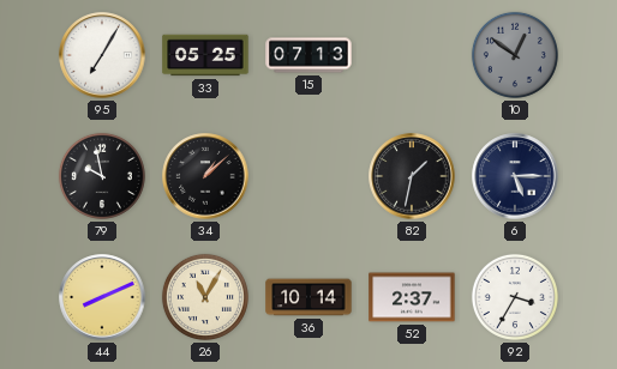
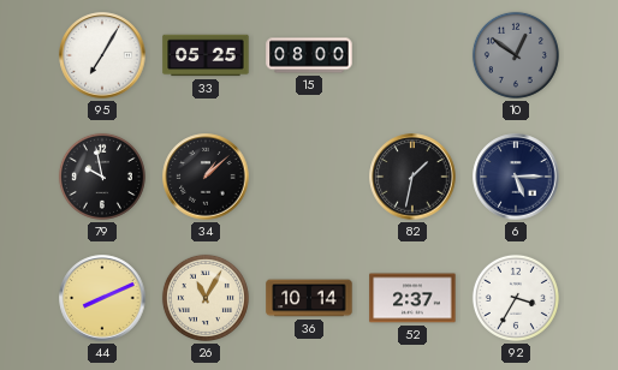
15: 07:13 -> 08:00
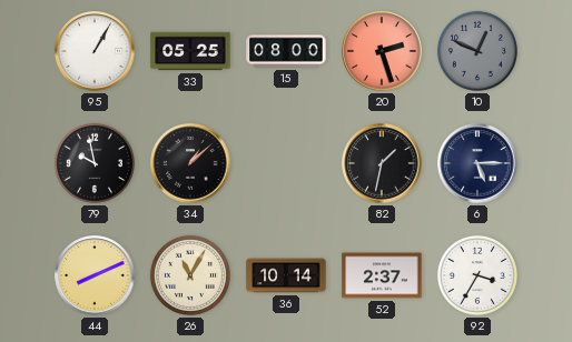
95: 7:05 -> 1:05
20: none -> 2:27
10: 12:51 -> 12:49
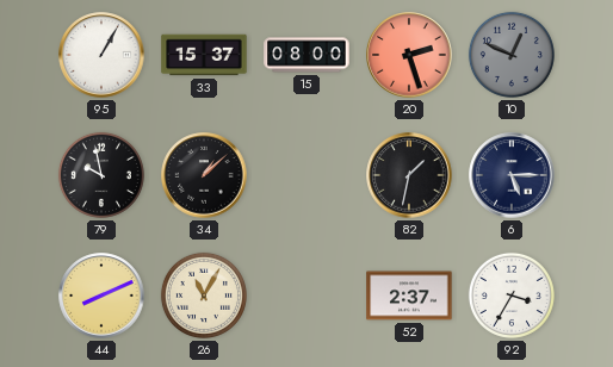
33: 05:25 -> 15:37
36: 10:14 -> none
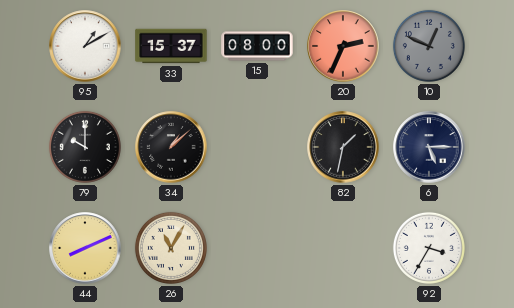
95: 1:05 -> 1:10
20: 2:27 -> 2:34
79: 9:58 -> 10:00
52: 2:37 -> none
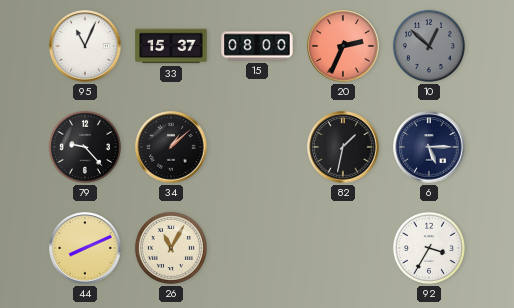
95: 1:10 -> 11:04
10: 12:49 -> 12:52
79: 10:00 -> 9:23
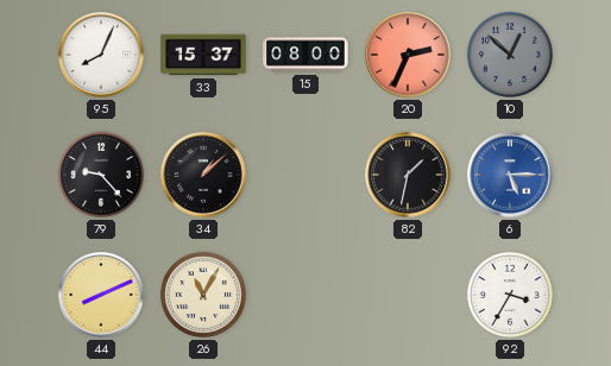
95: 11:04 -> 8:04
6 dial: navy -> blue
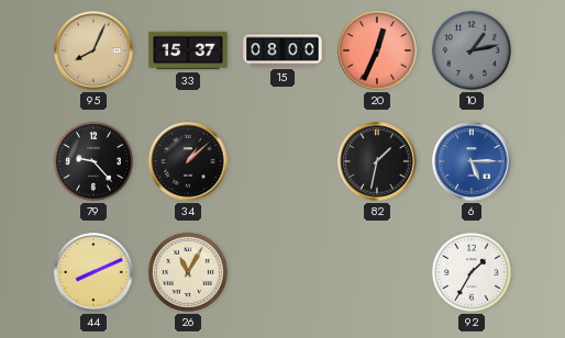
95 dial: white -> champagne
20: 2:34 -> 12:34
10: 12:52 -> 1:13
92: 3:35 -> 1:35
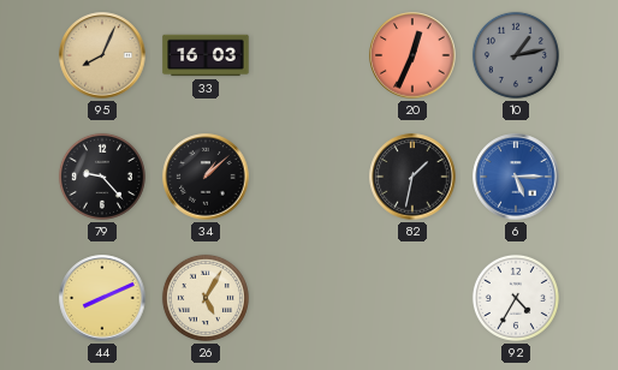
33: 15:37 -> 16:03
15: 08:00 -> none
26: 11:05 -> 5:05
92: 1:35 -> 4:35
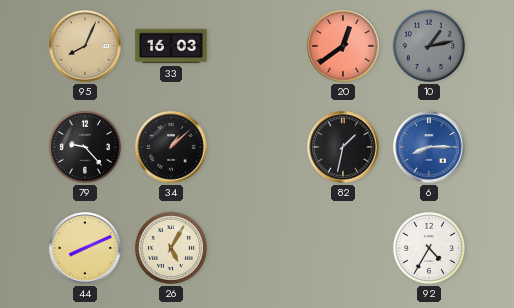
20: 12:34 -> 12:39
6: 5:15 -> 8:15
